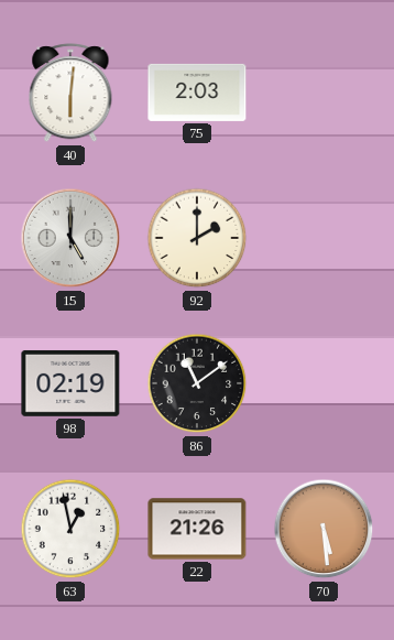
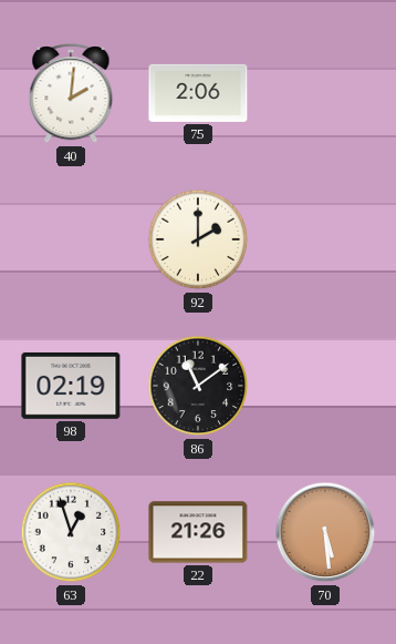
40: 6:01 -> 2:01
75: 2:03 -> 2:06
15: 5:00 -> none
63: 12:58 -> 12:57
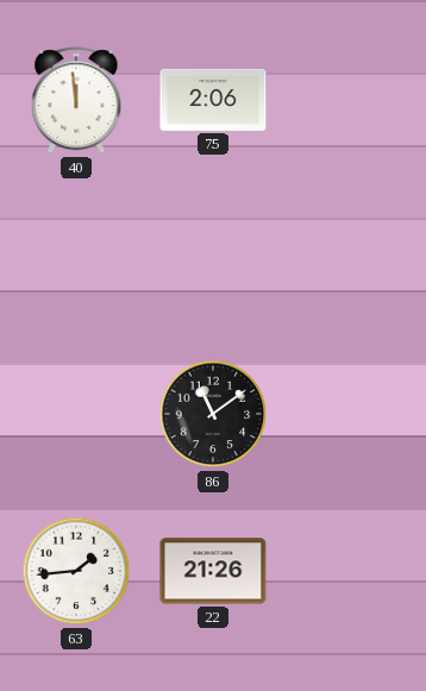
40: 2:01 -> 11:59
92: 2:00 -> none
98: 02:19 -> none
63: 12:57 -> 1:44
70: 5:29 -> none
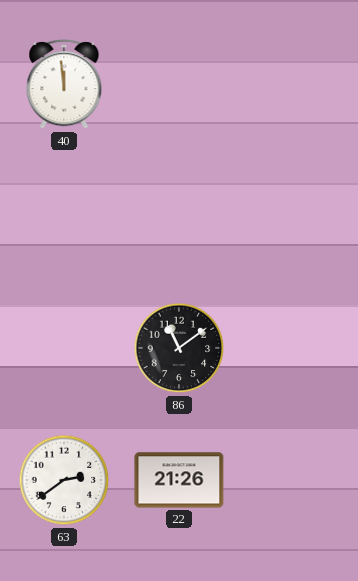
75: 2:06 -> none
63: 1:44 -> 2:39
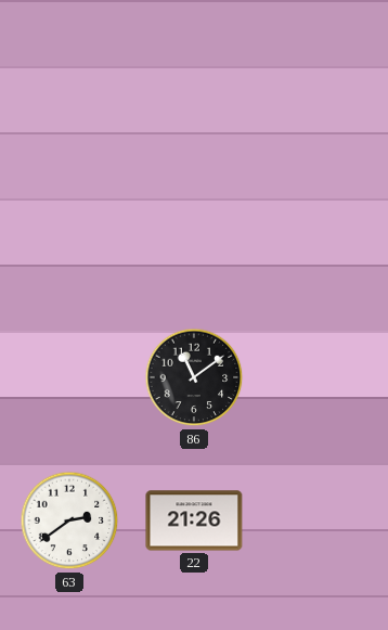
40: 11:59 -> none
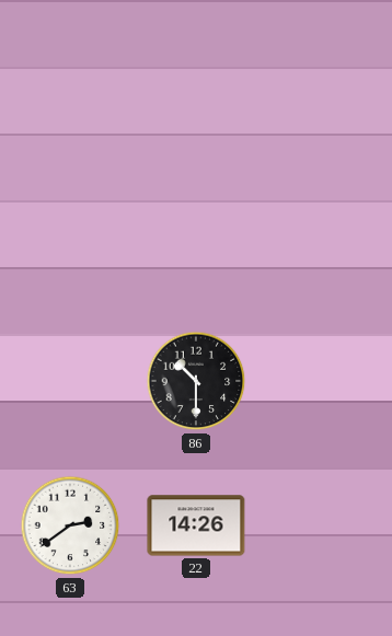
86: 11:09 -> 10:30
22: 21:26 -> 14:26
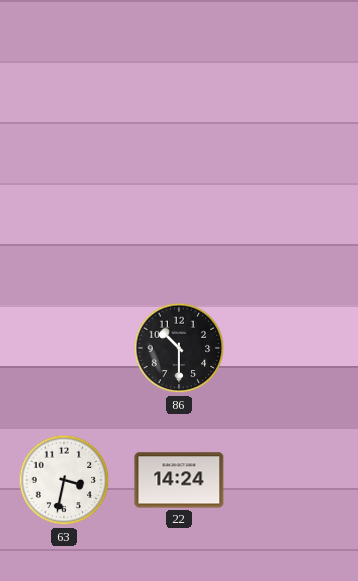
63: 2:39 -> 3:32
22: 14:26 -> 14:24
